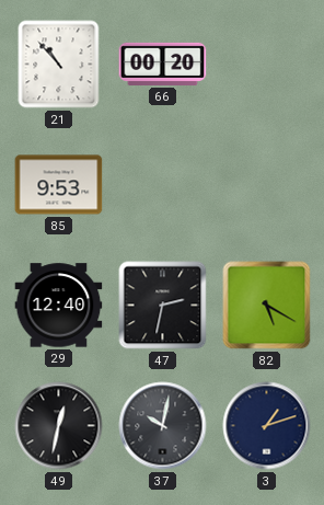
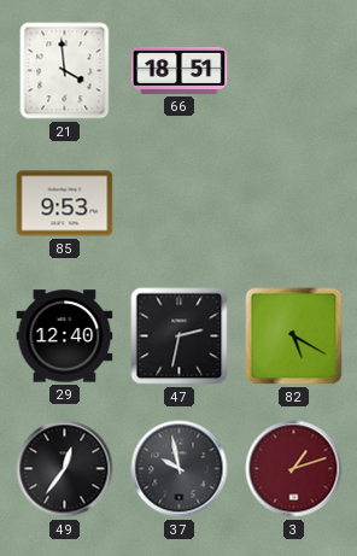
21: 10:53 -> 3:59
66: 00:20 -> 18:51
49: 12:32 -> 12:36
37: 10:02 -> 9:58
3 dial: navy -> burgundy
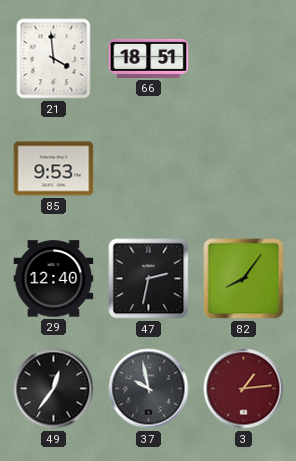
82: 5:20 -> 8:06
3: 1:12 -> 1:14
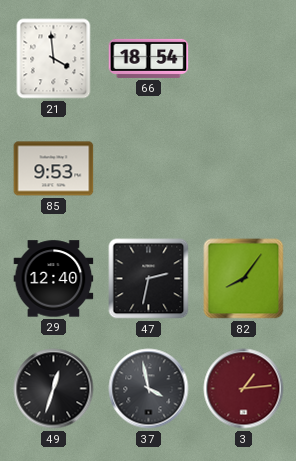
66: 18:51 -> 18:54
49: 12:36 -> 12:33
37: 9:58 -> 3:58
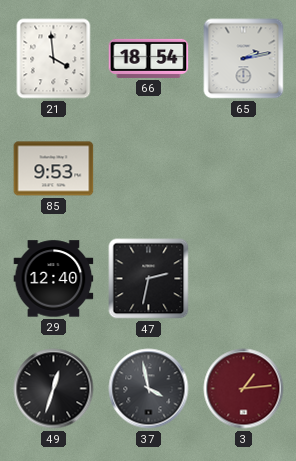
65: none -> 2:13
82: 8:06 -> none
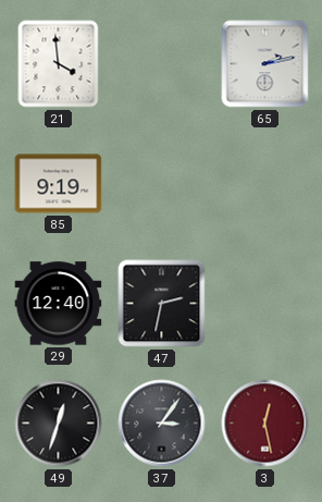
66: 18:54 -> none
85: 9:53 -> 9:19
37: 3:58 -> 3:06
3: 1:14 -> 12:28
